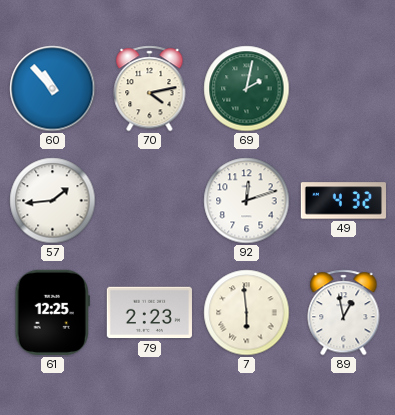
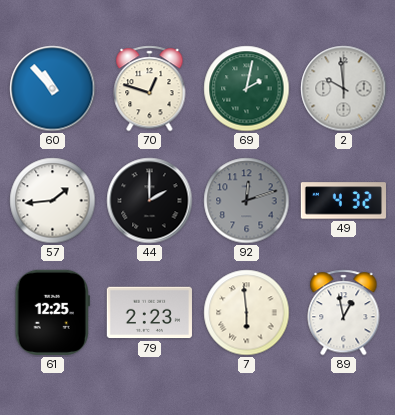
70: 4:13 -> 12:48
2: none -> 9:59
44: none -> 2:00
92 dial: white -> grey
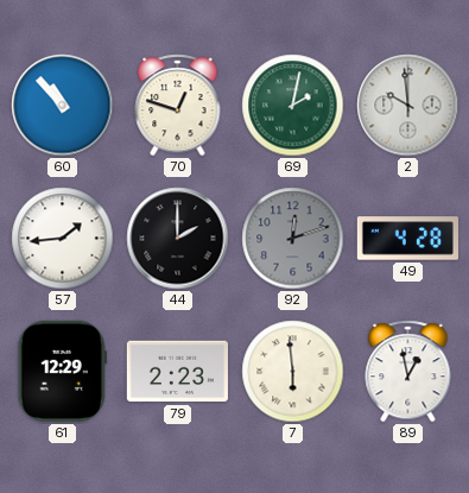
49: 4:32 -> 4:28
61: 12:25 -> 12:29
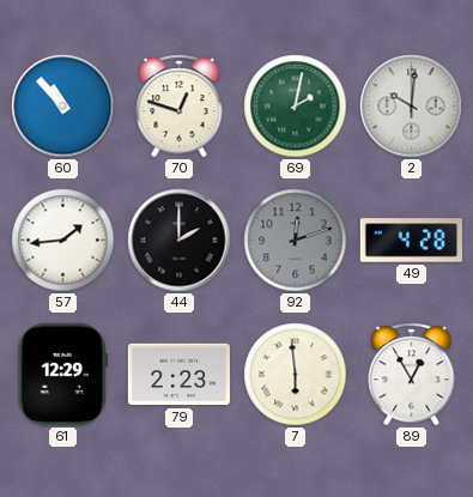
2: 9:59 -> 10:01
89: 12:58 -> 12:55
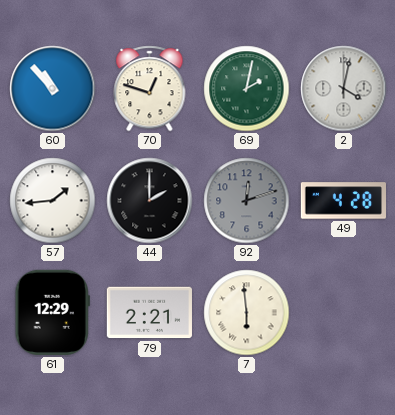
2: 10:01 -> 4:02
79: 2:23 -> 2:21
89: 12:55 -> none
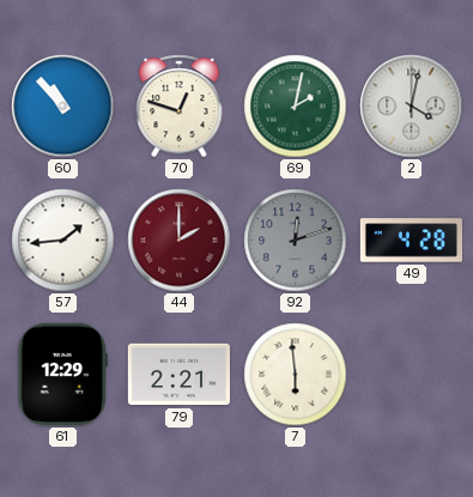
44 dial: black -> burgundy
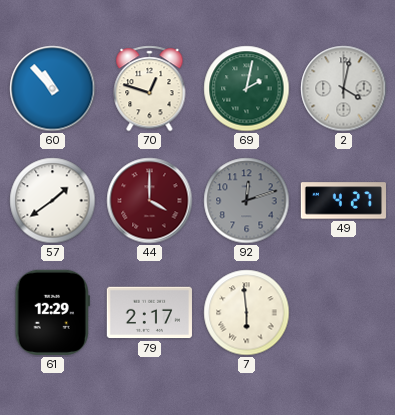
57: 1:44 -> 1:39
44: 2:00 -> 4:00
49: 4:28 -> 4:27
79: 2:21 -> 2:17
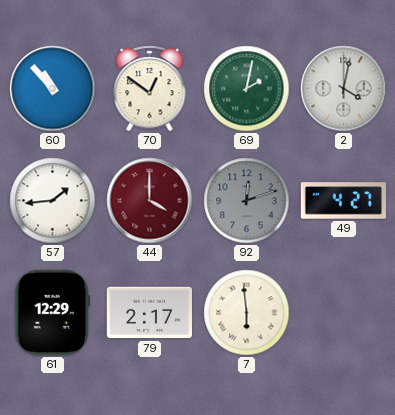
70: 12:48 -> 12:51
57: 1:39 -> 1:44
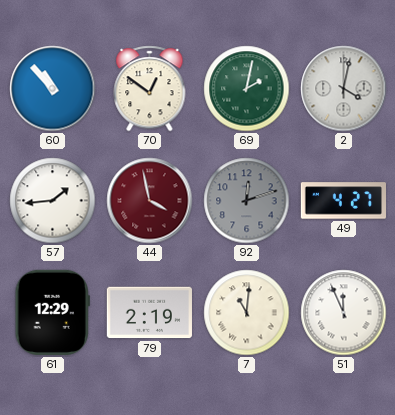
44: 4:00 -> 3:58
79: 2:17 -> 2:19
7: 5:59 -> 11:01
51: none -> 11:56
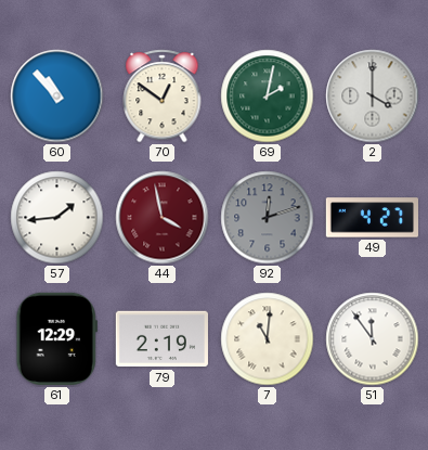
2: 4:02 -> 4:00
51: 11:56 -> 11:54
